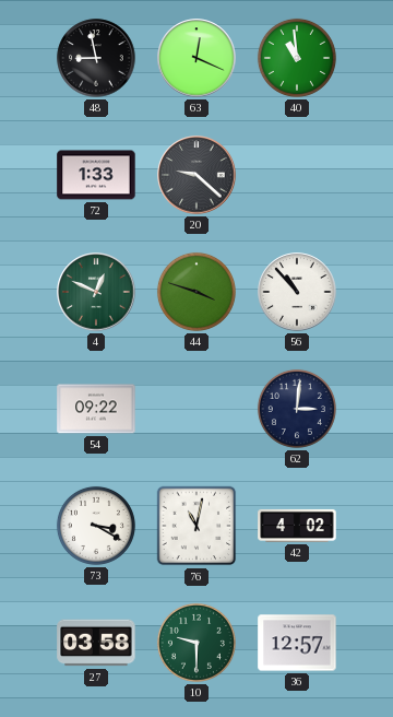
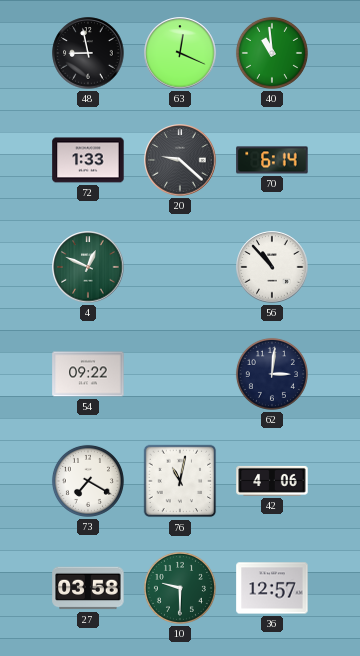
70: none -> 6:14
44: 3:48 -> none
73: 3:20 -> 7:20
42: 4:02 -> 4:06
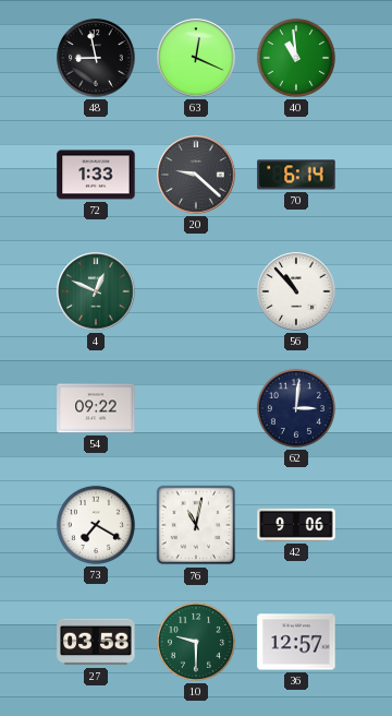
42: 4:06 -> 9:06
